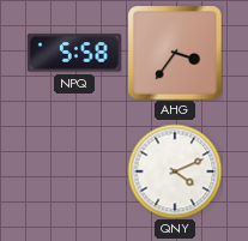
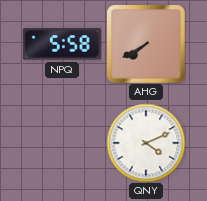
AHG: 3:36 -> 7:40
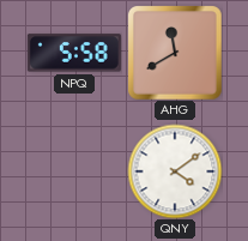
AHG: 7:40 -> 11:40
QNY: 4:11 -> 4:09
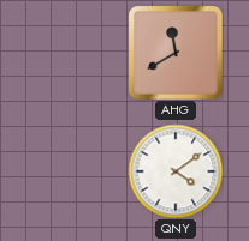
NPQ: 5:58 -> none
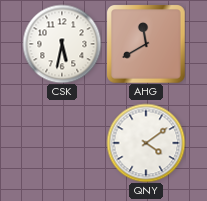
CSK: none -> 5:32
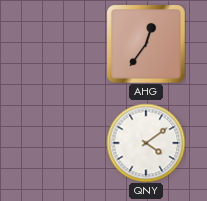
CSK: 5:32 -> none
AHG: 11:40 -> 12:36
